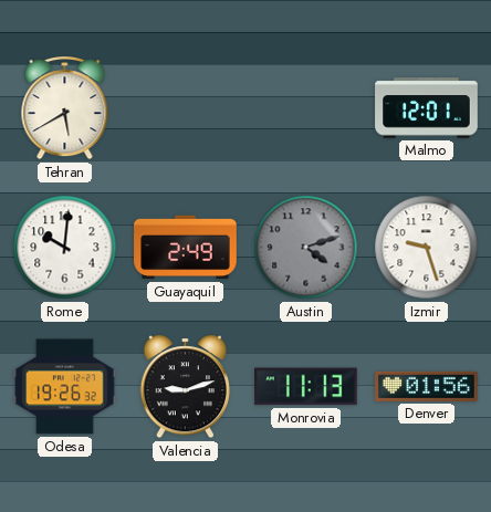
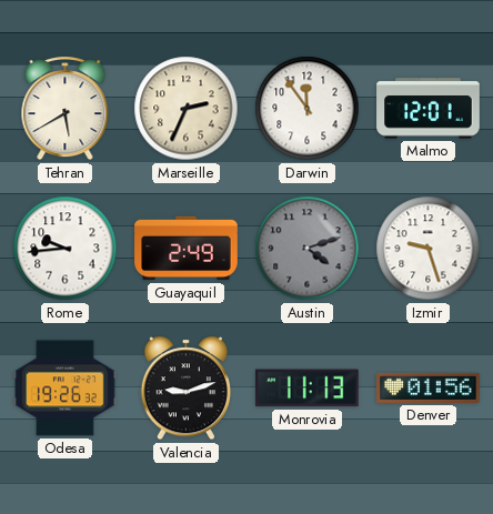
Marseille: none -> 2:34
Darwin: none -> 11:54
Rome: 10:01 -> 9:44
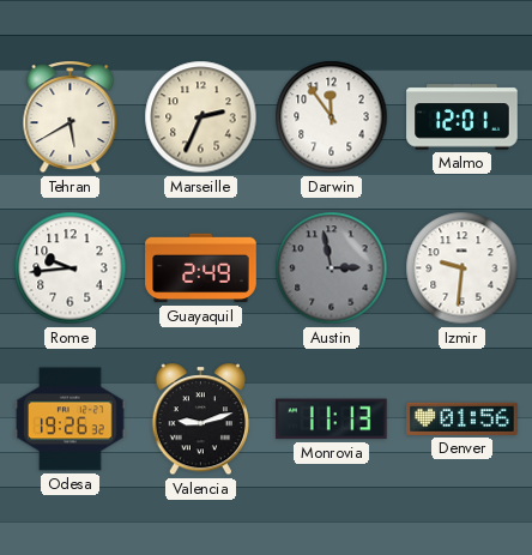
Austin: 4:12 -> 2:58
Izmir: 9:27 -> 9:31
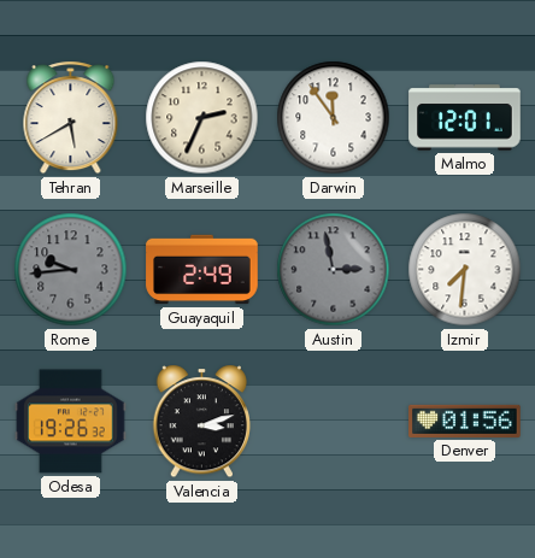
Rome dial: white -> grey
Izmir: 9:31 -> 7:31
Valencia: 9:12 -> 3:12
Monrovia: 11:13 -> none
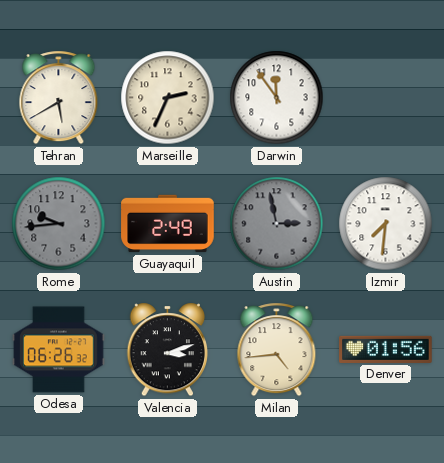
Malmo: 12:01 -> none
Odesa: 19:26 -> 06:26
Milan: none -> 4:44
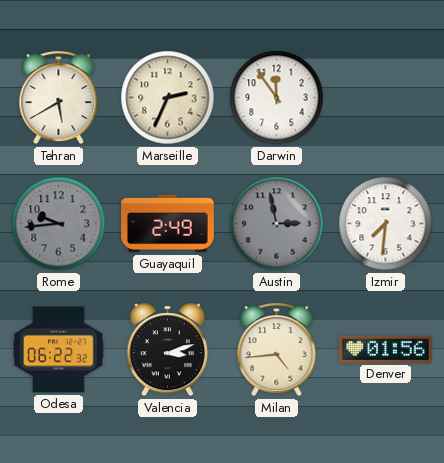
Odesa: 06:26 -> 06:22
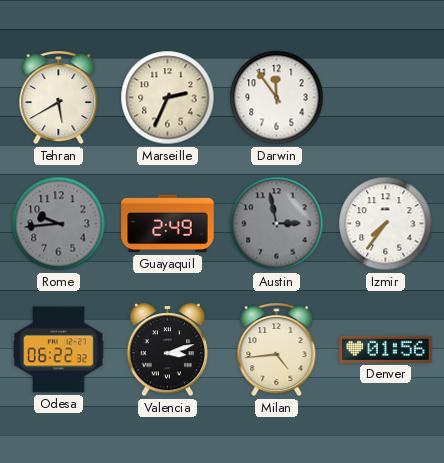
Izmir: 7:31 -> 7:36
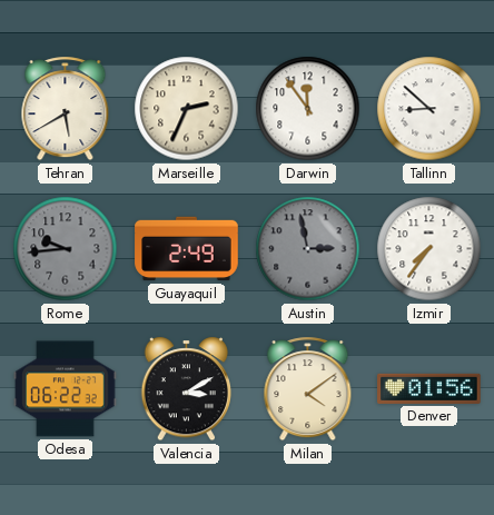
Tallinn: none -> 8:52
Valencia: 3:12 -> 3:10
Milan: 4:44 -> 4:09
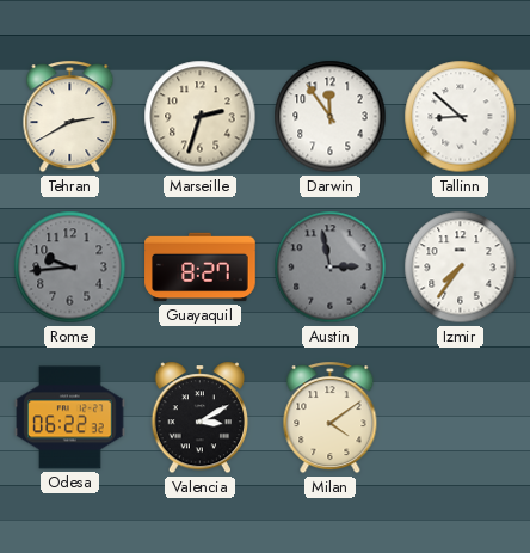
Tehran: 5:40 -> 2:40
Marseille: 2:34 -> 2:33
Guayaquil: 2:49 -> 8:27
Denver: 01:56 -> none
